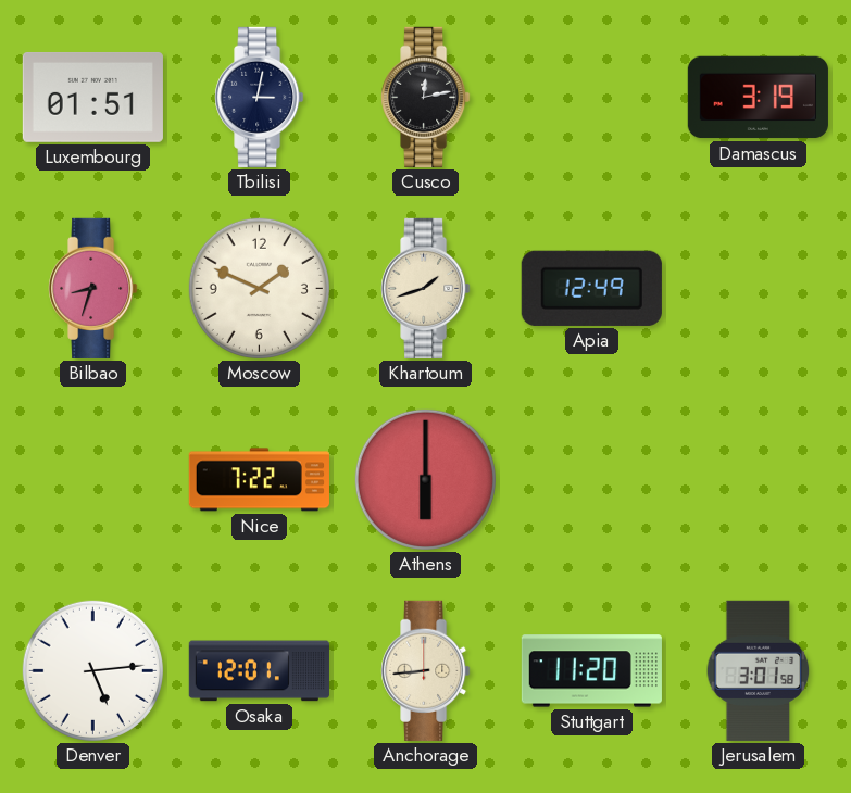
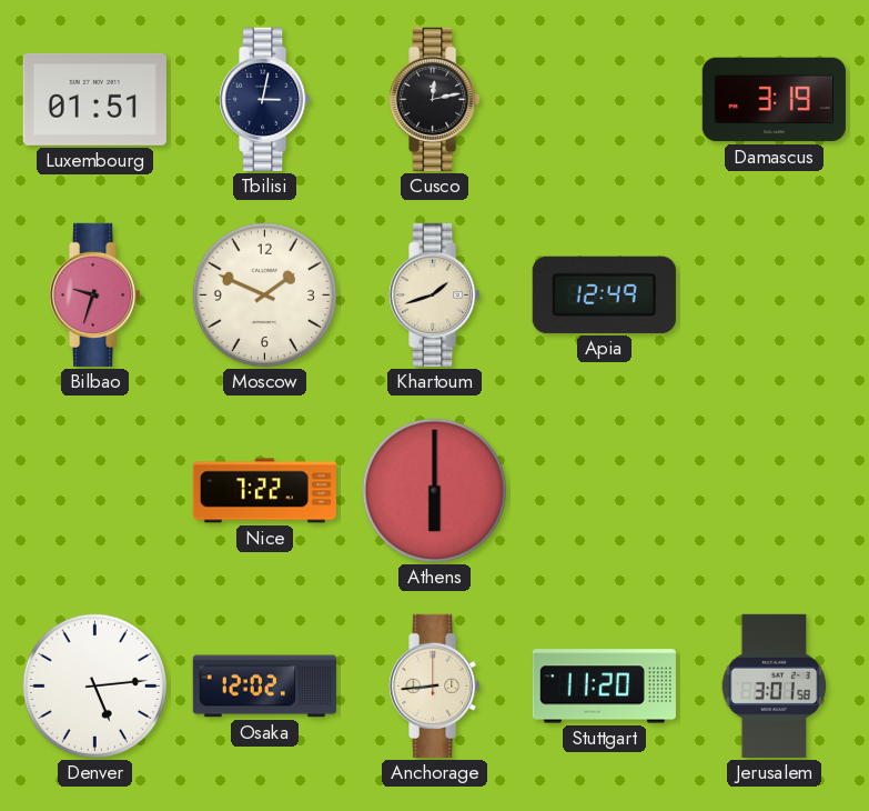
Bilbao: 8:33 -> 9:33
Osaka: 12:01 -> 12:02
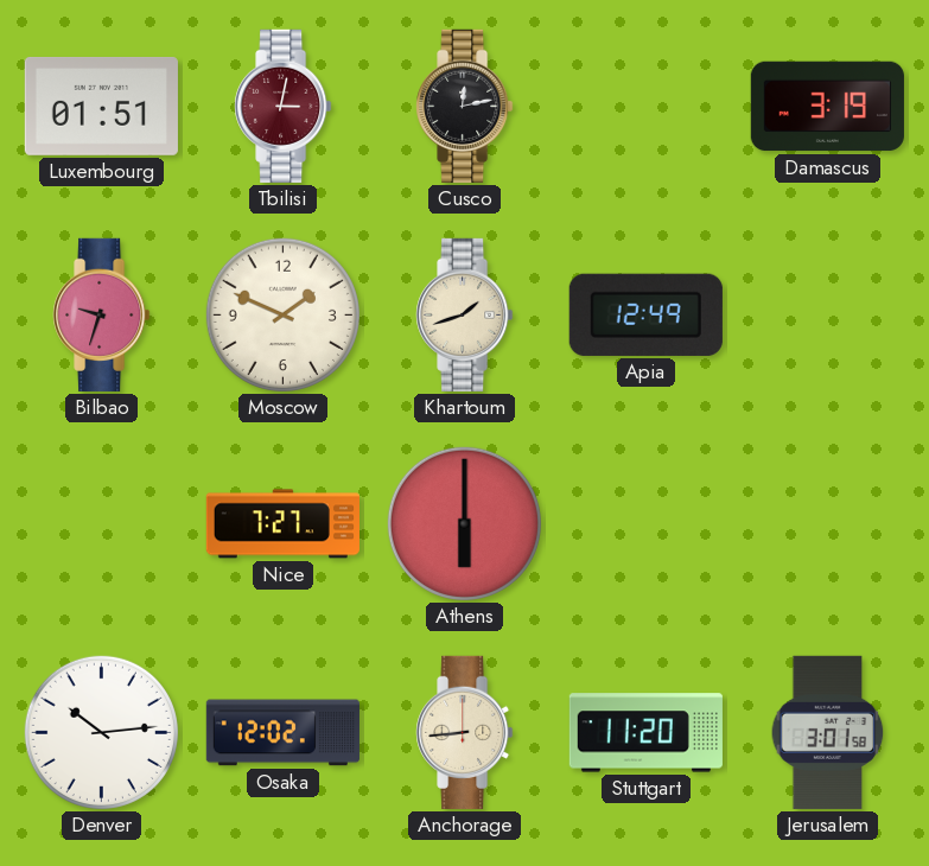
Tbilisi dial: navy -> burgundy
Nice: 7:22 -> 7:27
Denver: 5:14 -> 10:14
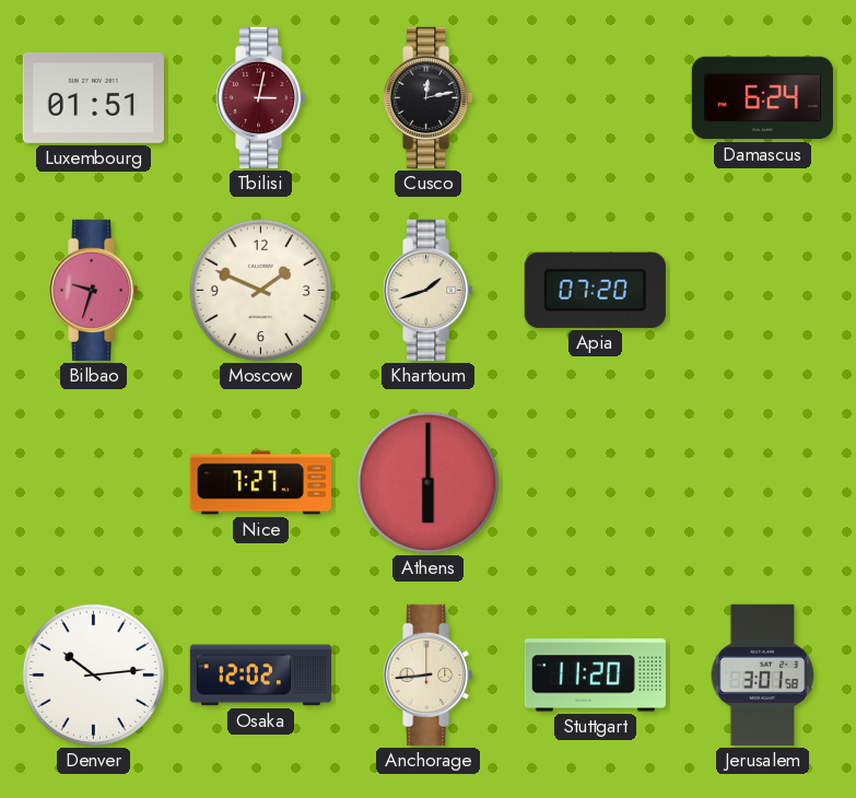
Damascus: 3:19 -> 6:24
Apia: 12:49 -> 07:20
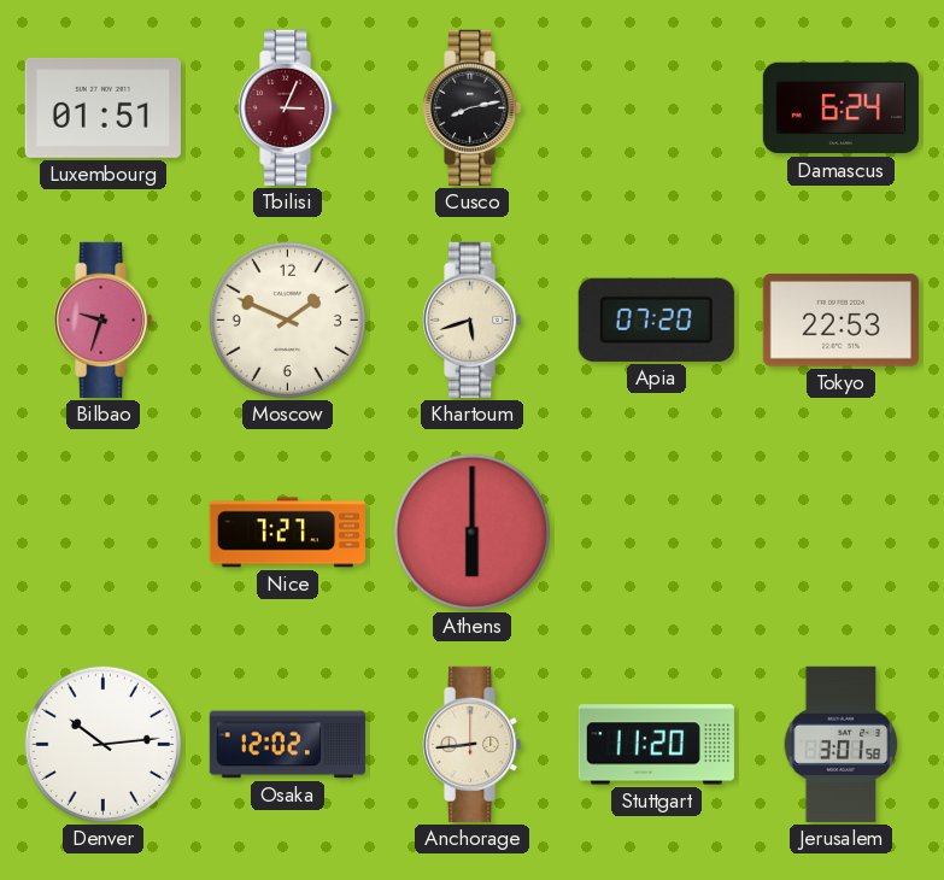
Tbilisi: 3:02 -> 3:04
Cusco: 12:13 -> 8:13
Khartoum: 1:42 -> 5:42
Tokyo: none -> 22:53
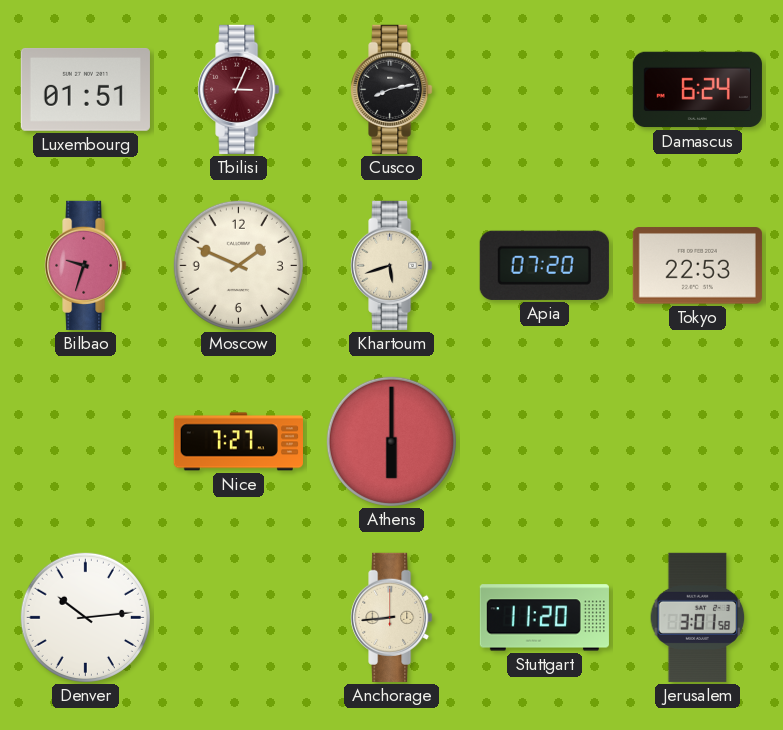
Osaka: 12:02 -> none
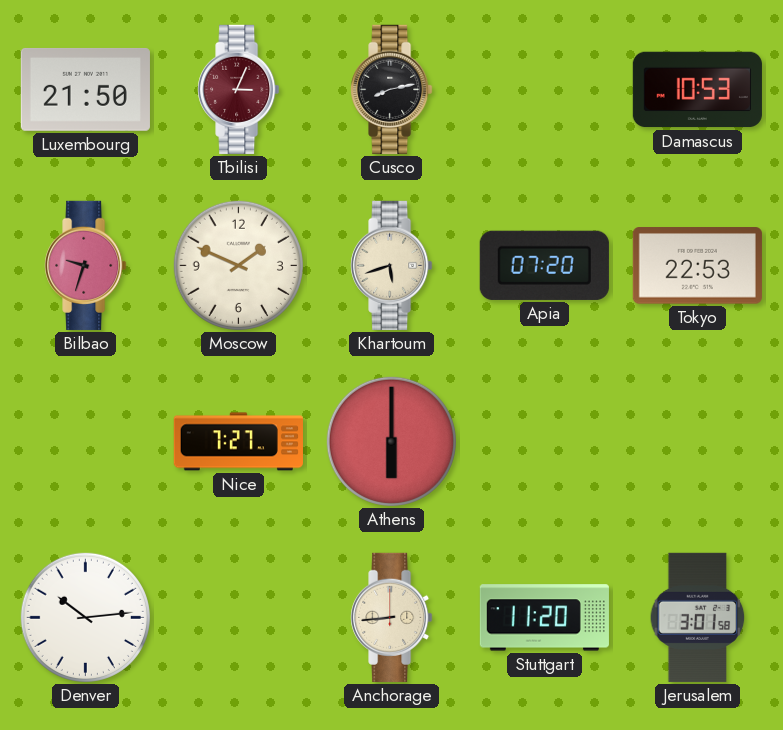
Luxembourg: 01:51 -> 21:50
Damascus: 6:24 -> 10:53
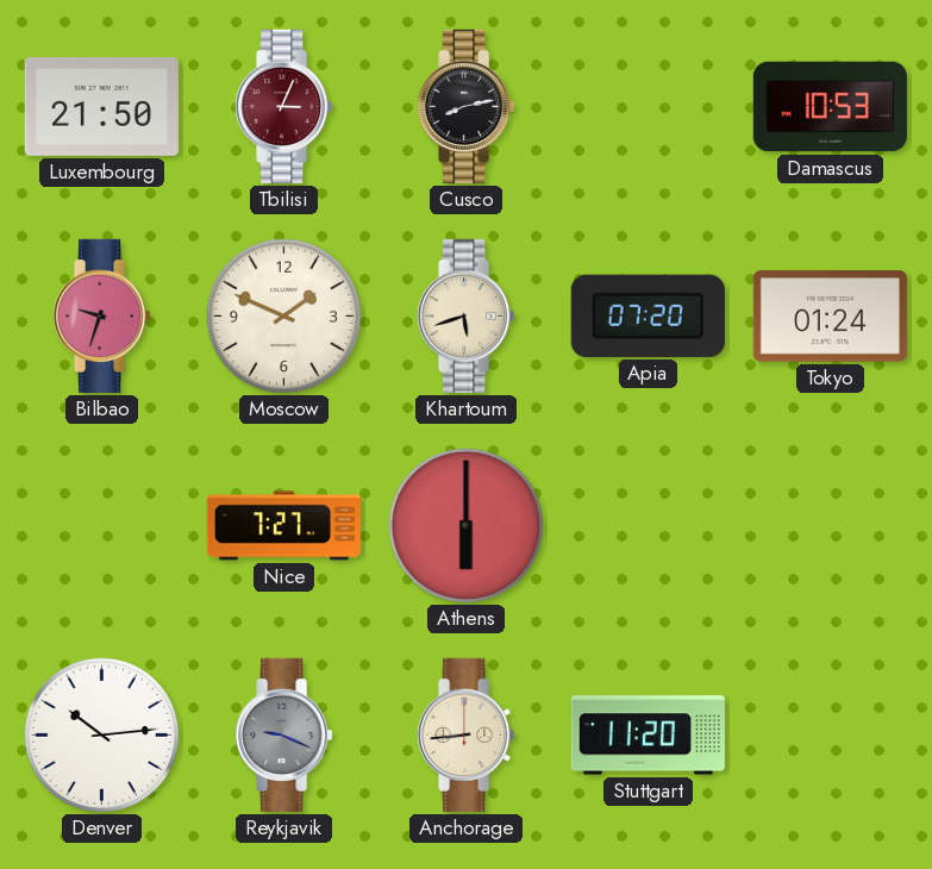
Tokyo: 22:53 -> 01:24
Reykjavik: none -> 9:19
Jerusalem: 3:01 -> none
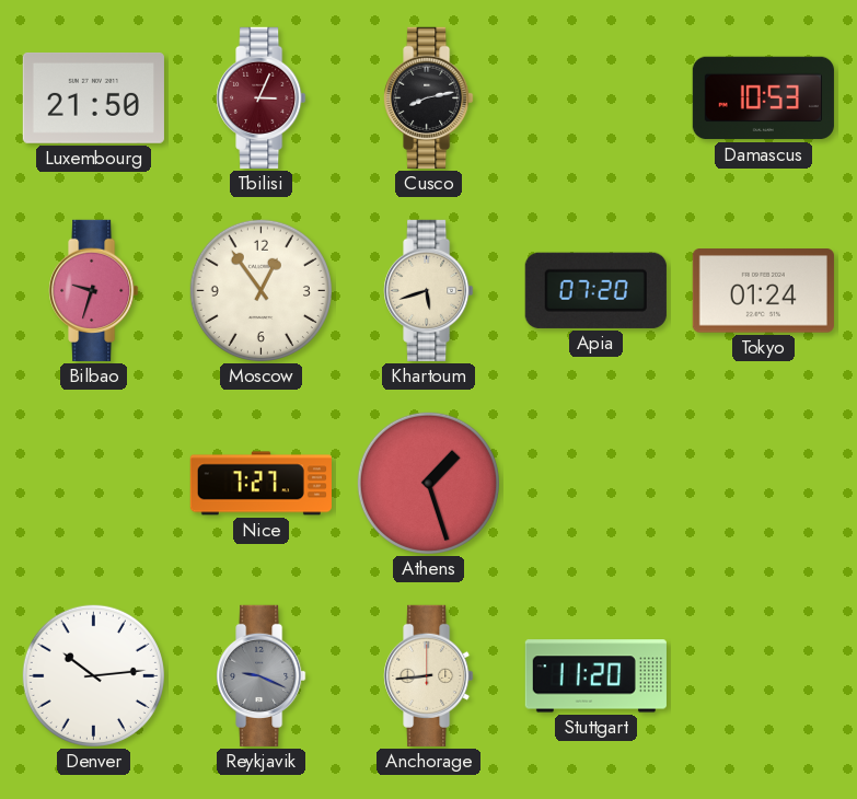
Moscow: 1:49 -> 12:54
Athens: 6:00 -> 1:27
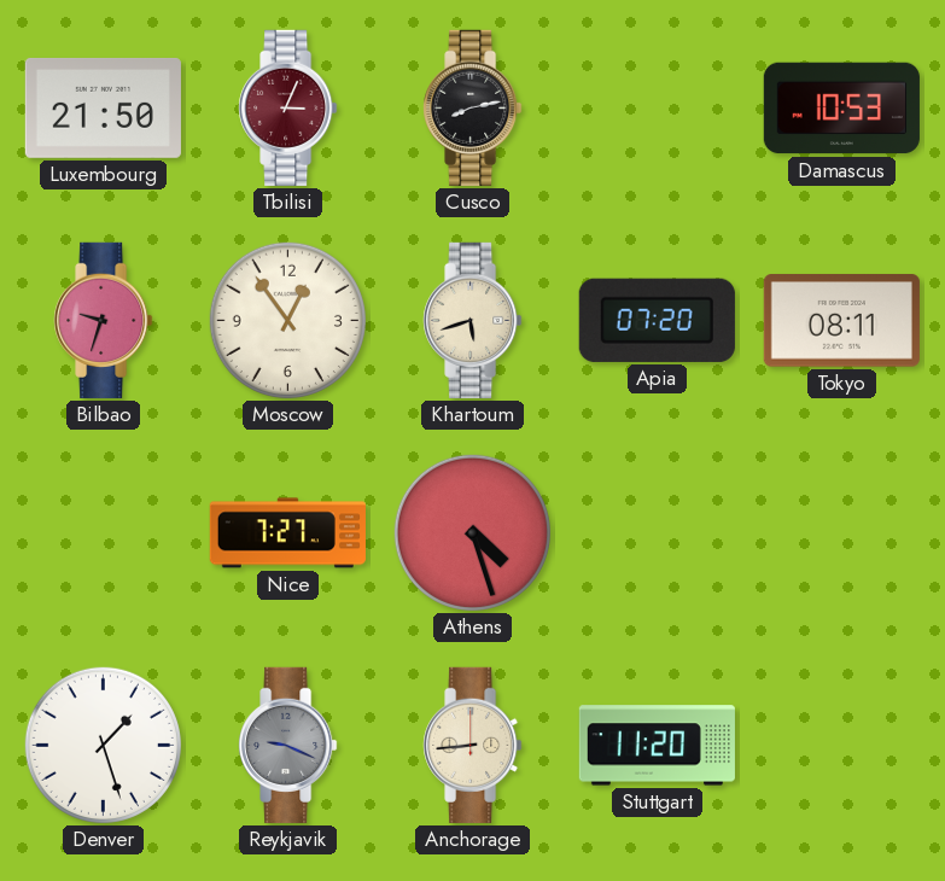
Tokyo: 01:24 -> 08:11
Athens: 1:27 -> 4:27
Denver: 10:14 -> 1:27
